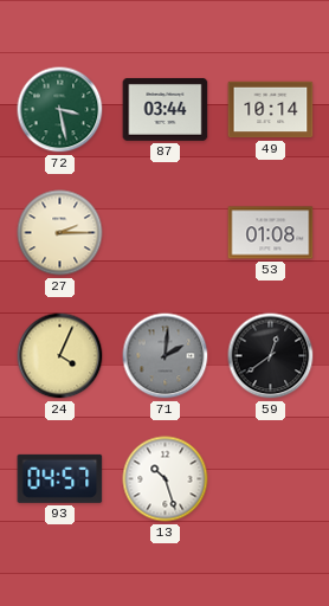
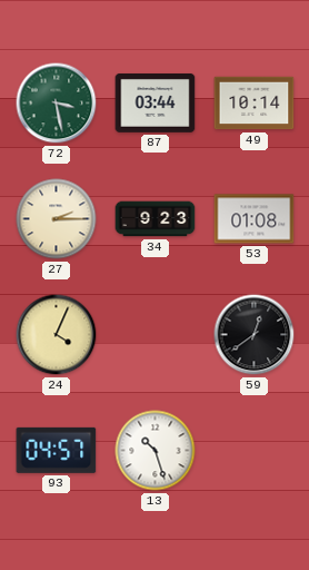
34: none -> 9:23
71: 2:01 -> none
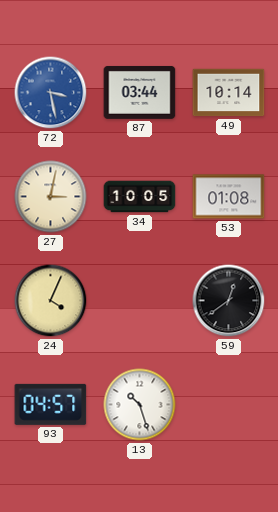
72 dial: green -> blue
27: 2:15 -> 3:02
34: 9:23 -> 10:05
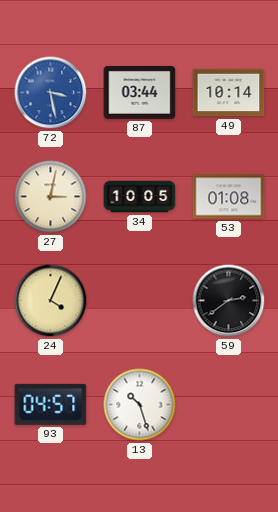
59: 12:39 -> 2:39
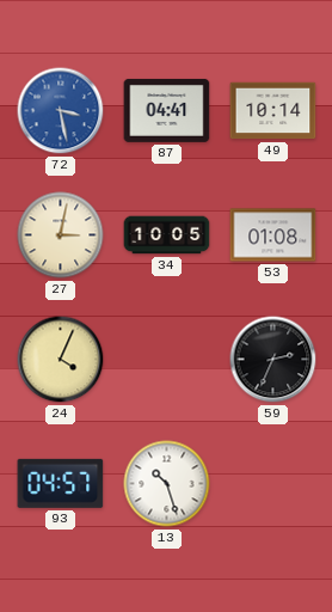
87: 03:44 -> 04:41
59: 2:39 -> 2:34
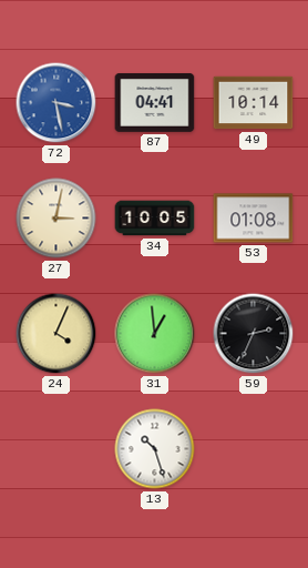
31: none -> 12:59
93: 04:57 -> none
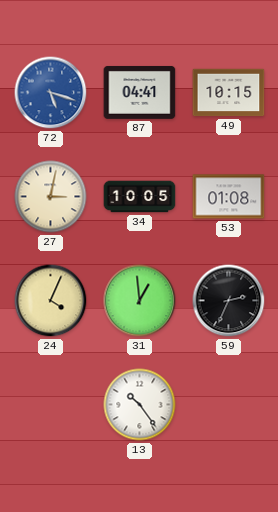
72: 3:28 -> 5:18
49: 10:14 -> 10:15
13: 10:27 -> 10:24
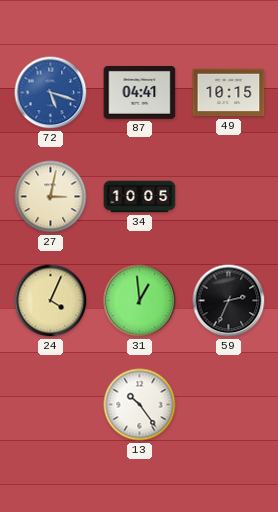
53: 01:08 -> none
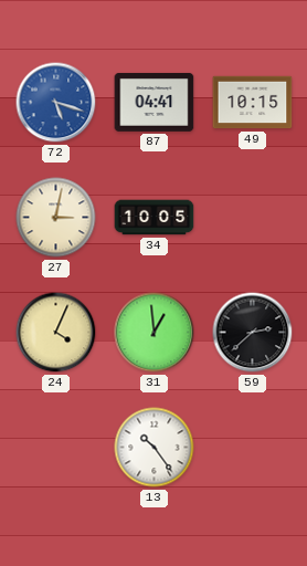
59: 2:34 -> 2:38
